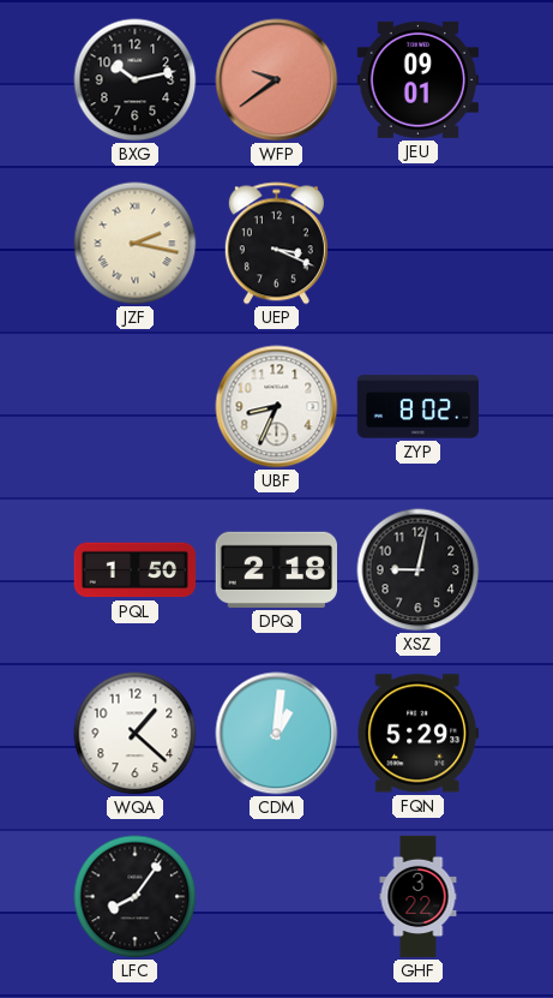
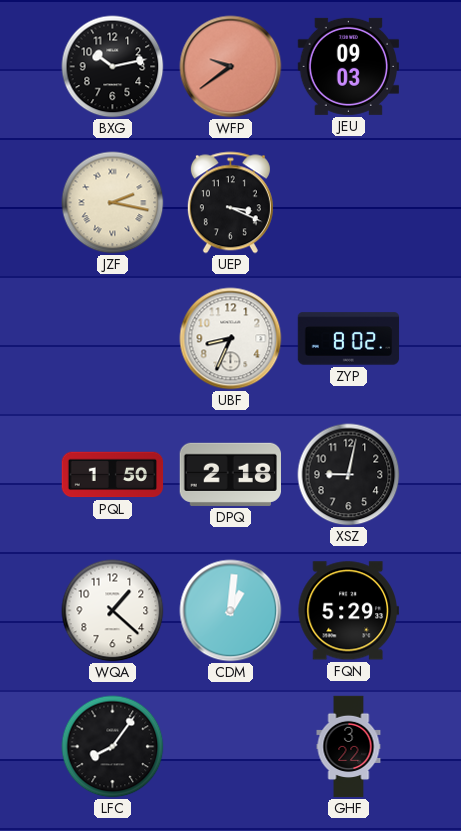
JEU: 09:01 -> 09:03
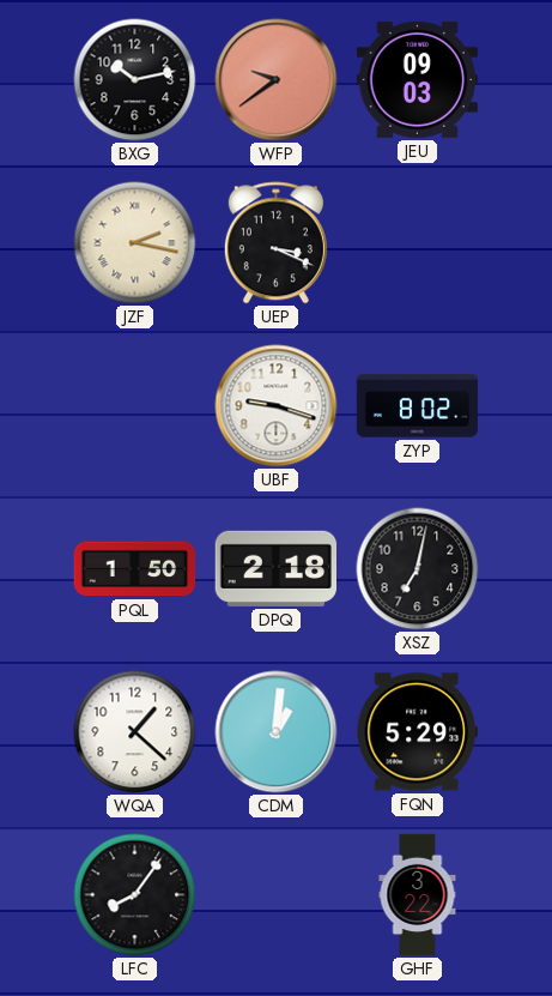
UBF: 8:34 -> 9:18
XSZ: 9:02 -> 7:02
